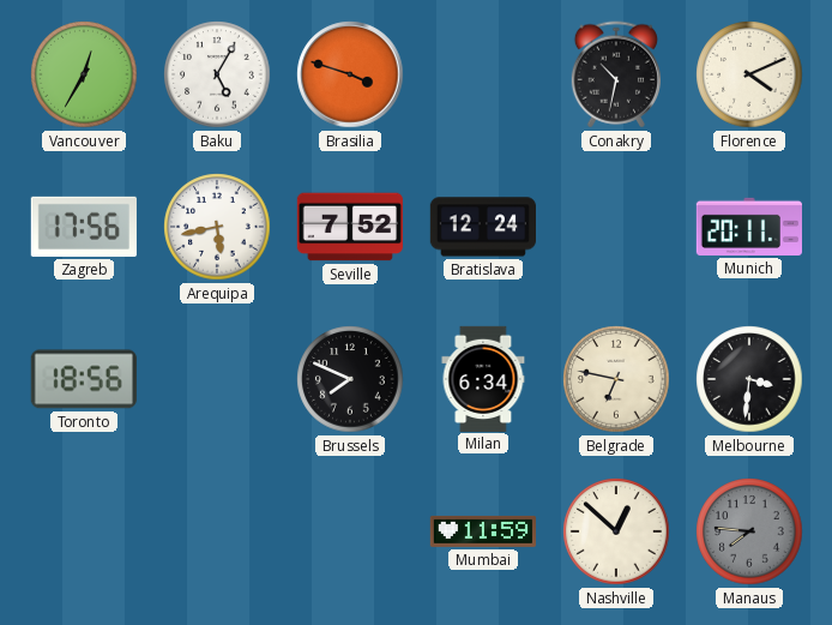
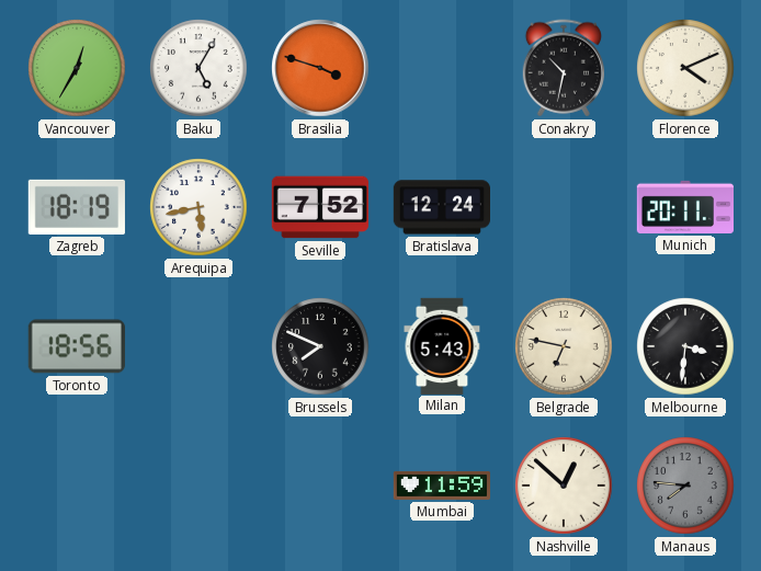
Zagreb: 17:56 -> 18:19
Milan: 6:34 -> 5:43
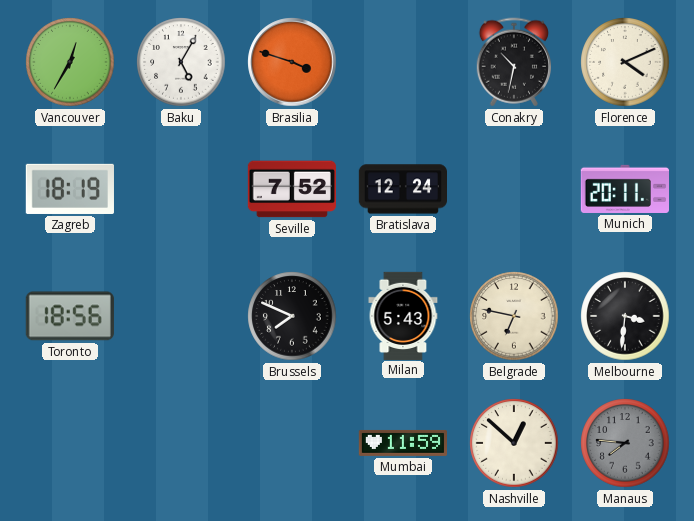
Arequipa: 5:43 -> none
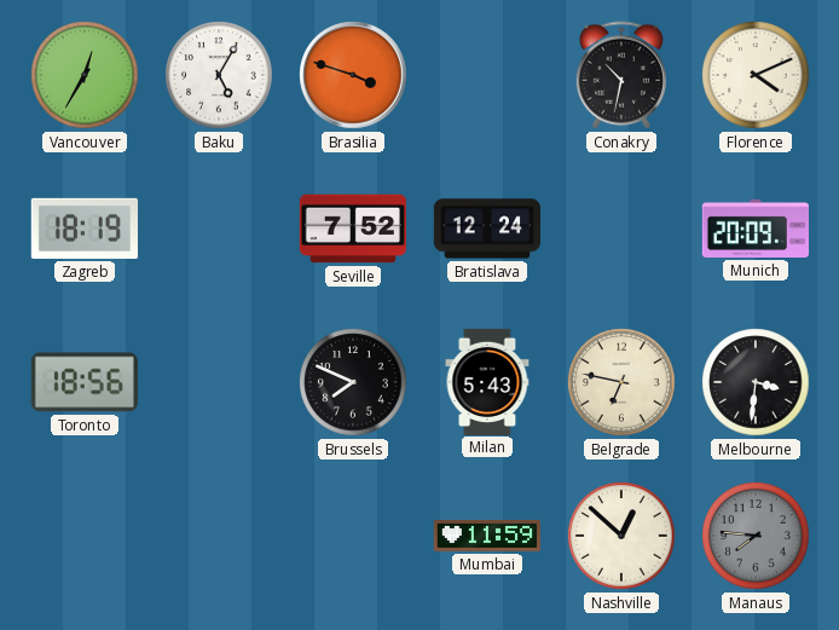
Munich: 20:11 -> 20:09
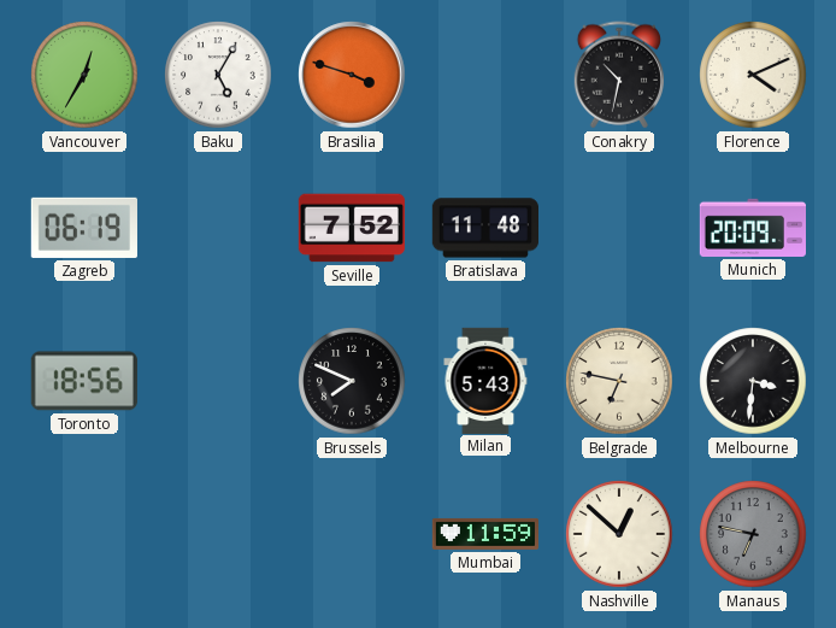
Zagreb: 18:19 -> 06:19
Bratislava: 12:24 -> 11:48
Manaus: 7:46 -> 6:47
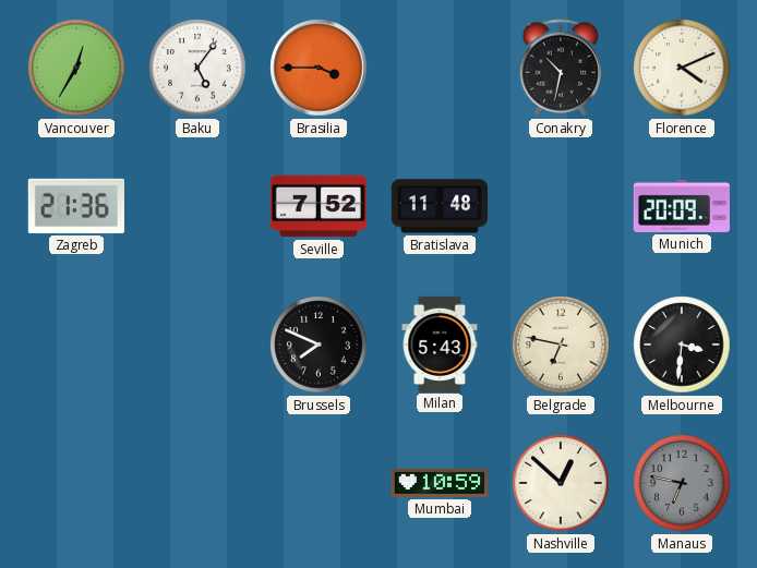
Baku: 5:05 -> 5:06
Brasilia: 3:48 -> 3:45
Zagreb: 06:19 -> 21:36
Toronto: 18:56 -> none
Mumbai: 11:59 -> 10:59
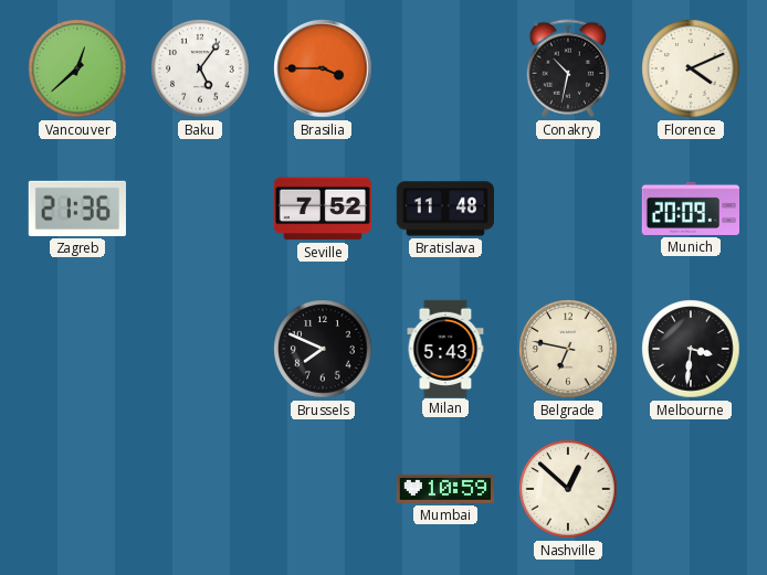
Vancouver: 12:35 -> 12:38
Manaus: 6:47 -> none
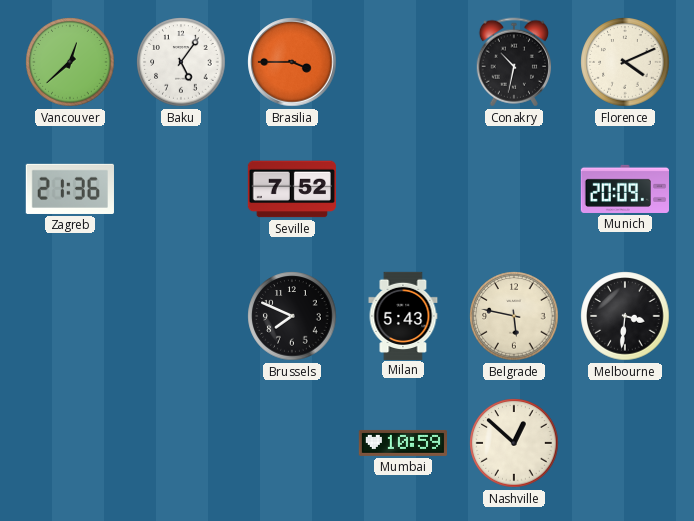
Bratislava: 11:48 -> none
Belgrade: 6:47 -> 5:47
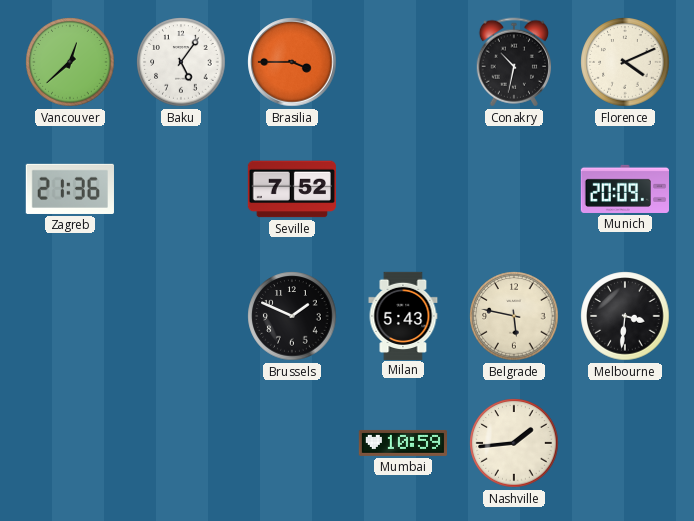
Brussels: 7:49 -> 1:49
Nashville: 12:52 -> 1:44
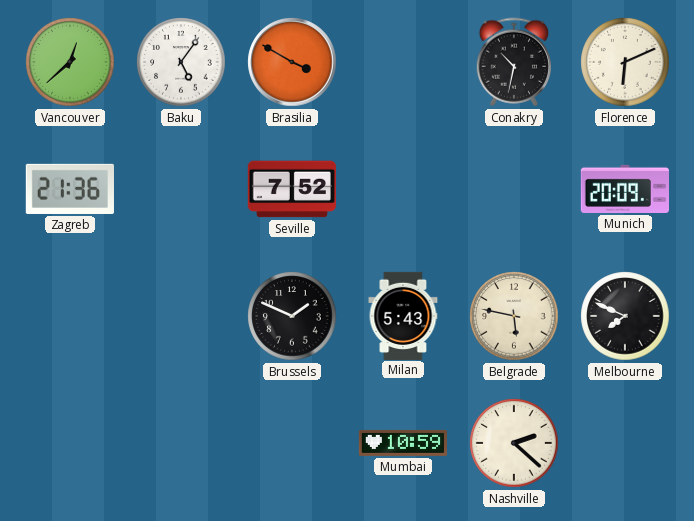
Brasilia: 3:45 -> 3:50
Florence: 4:11 -> 6:11
Melbourne: 3:31 -> 7:49
Nashville: 1:44 -> 2:22
